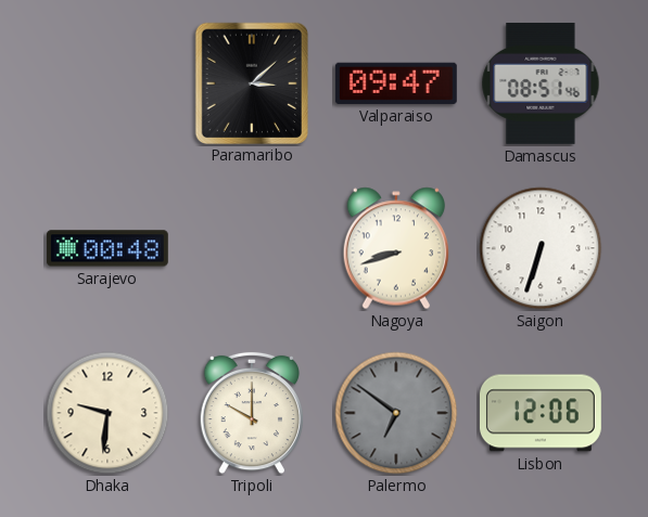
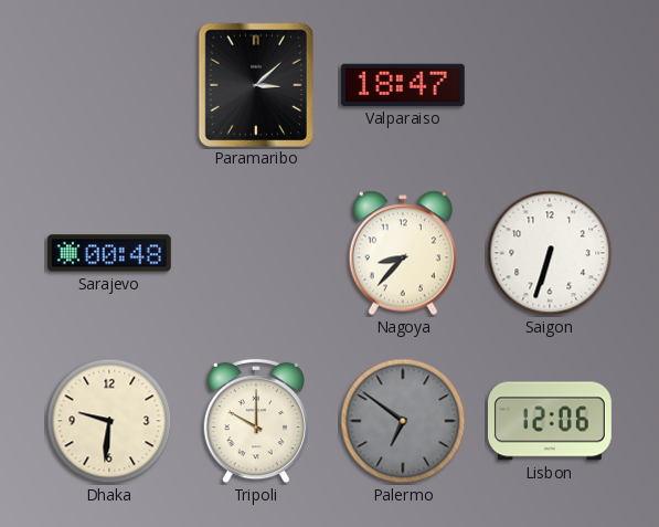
Valparaiso: 09:47 -> 18:47
Damascus: 08:51 -> none
Nagoya: 8:42 -> 8:37
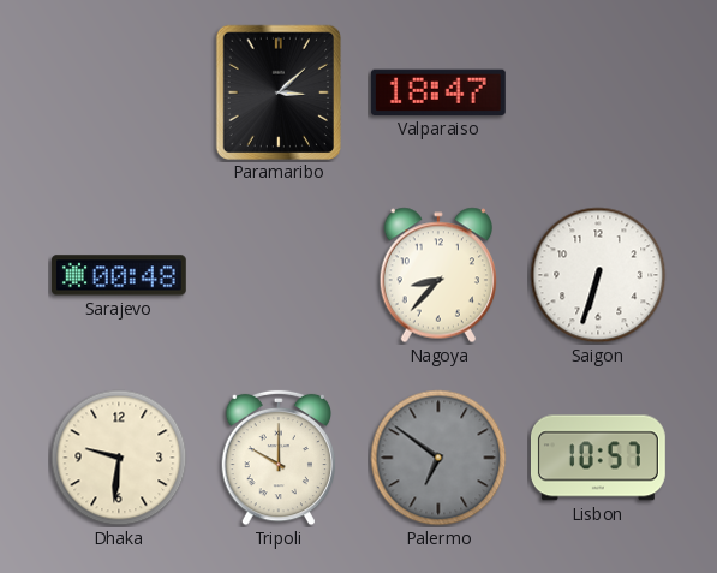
Lisbon: 12:06 -> 10:57
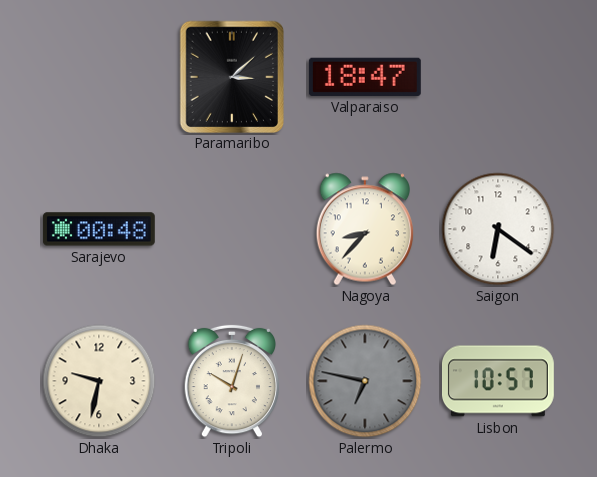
Saigon: 6:33 -> 6:21
Dhaka: 9:31 -> 9:32
Tripoli: 10:00 -> 10:03
Palermo: 6:51 -> 6:47
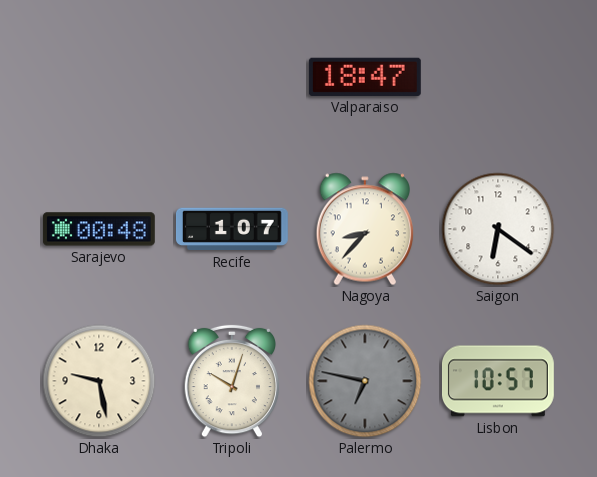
Paramaribo: 3:08 -> none
Recife: none -> 1:07
Dhaka: 9:32 -> 9:28
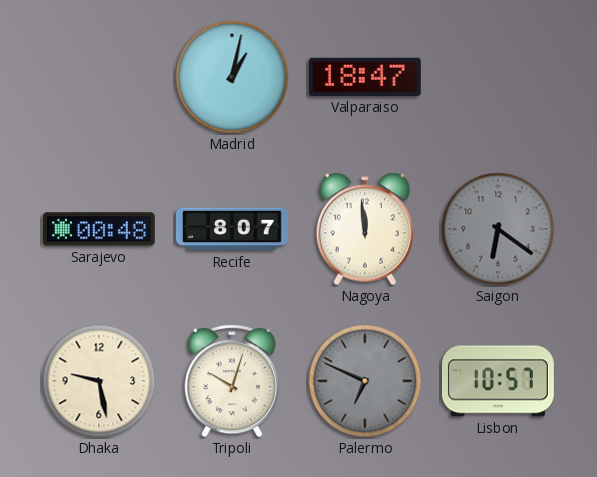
Madrid: none -> 1:02
Recife: 1:07 -> 8:07
Nagoya: 8:37 -> 11:59
Saigon dial: white -> grey
Palermo: 6:47 -> 6:49
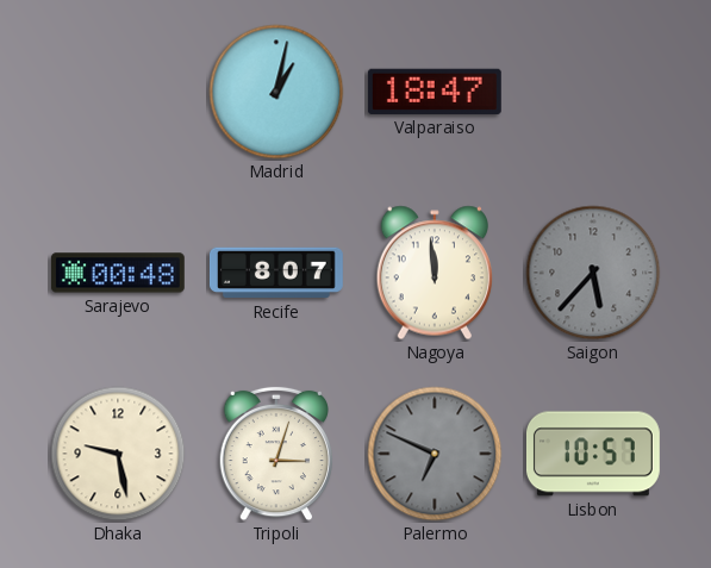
Saigon: 6:21 -> 5:37
Tripoli: 10:03 -> 3:03
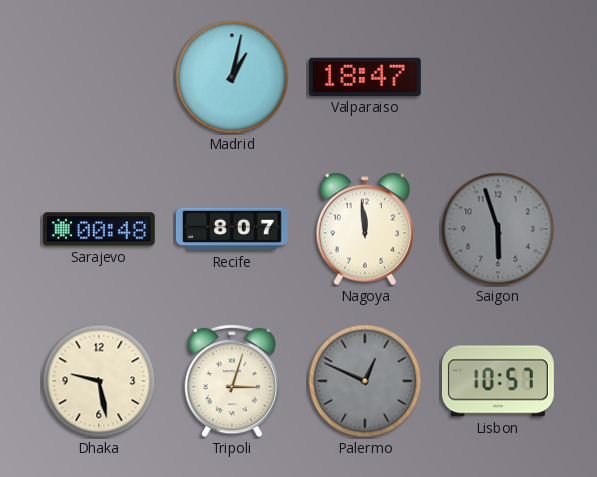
Saigon: 5:37 -> 5:57
Palermo: 6:49 -> 12:49
